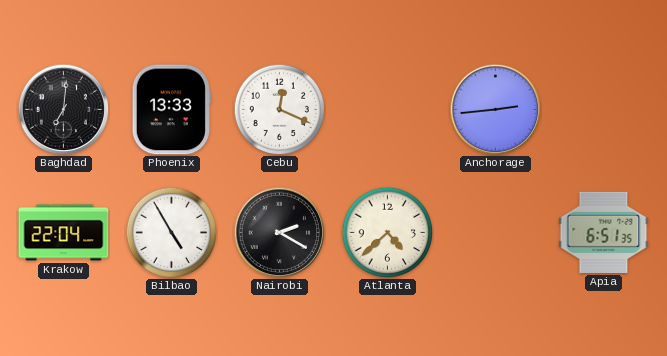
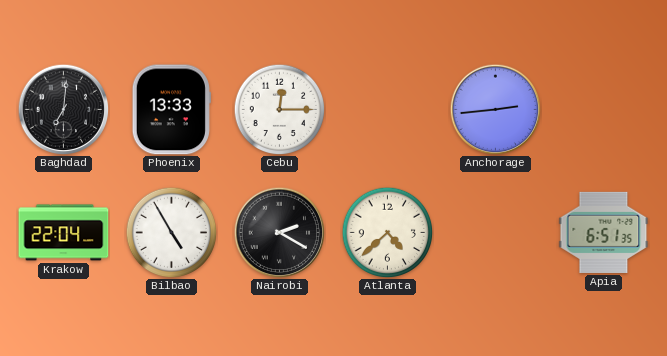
Cebu: 12:19 -> 12:15
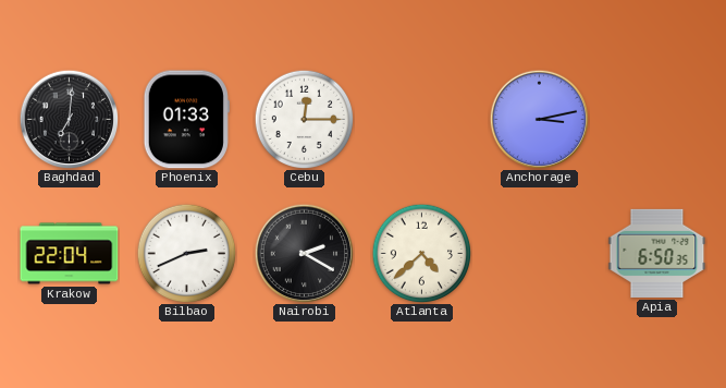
Phoenix: 13:33 -> 01:33
Anchorage: 2:44 -> 3:13
Bilbao: 4:55 -> 2:41
Apia: 6:51 -> 6:50
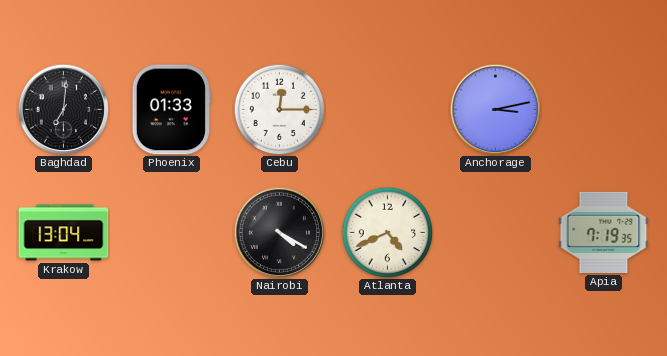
Krakow: 22:04 -> 13:04
Bilbao: 2:41 -> none
Nairobi: 2:20 -> 4:20
Atlanta: 4:38 -> 4:41
Apia: 6:50 -> 7:19
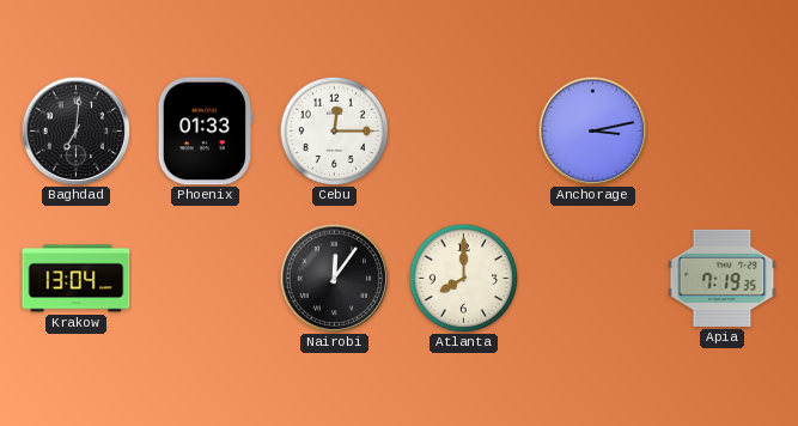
Nairobi: 4:20 -> 12:06
Atlanta: 4:41 -> 8:00
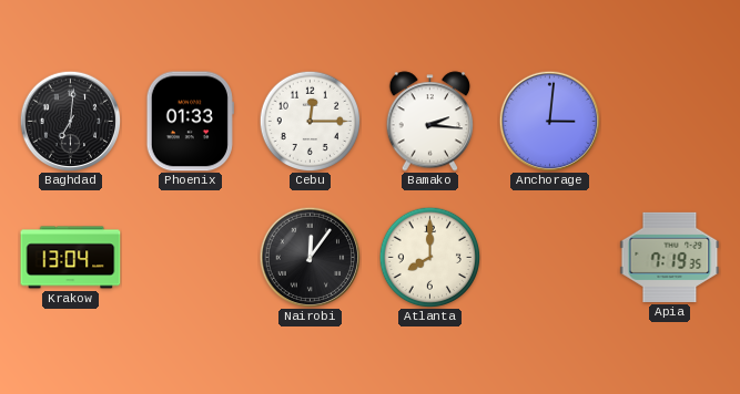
Bamako: none -> 2:16
Anchorage: 3:13 -> 3:01
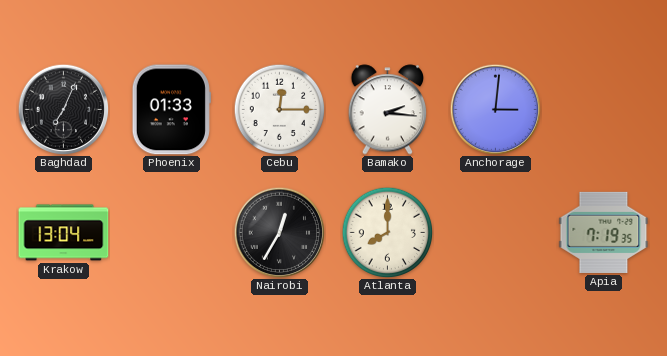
Baghdad: 7:01 -> 7:04
Nairobi: 12:06 -> 12:35
